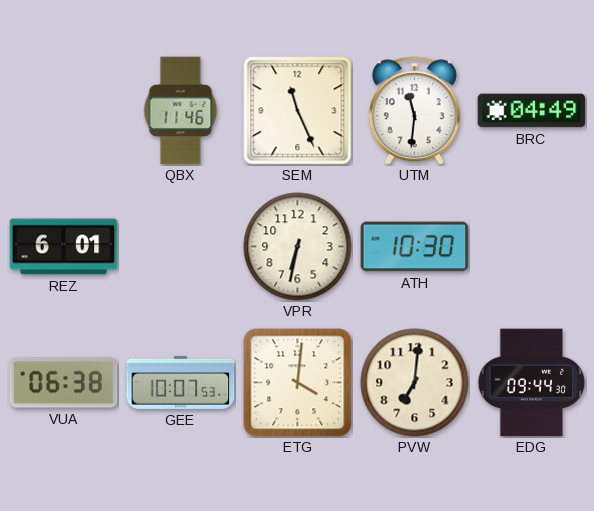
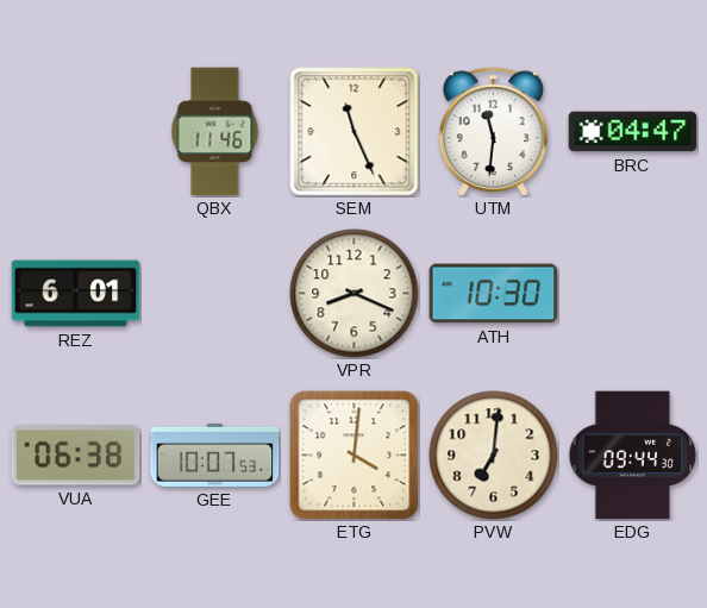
BRC: 04:49 -> 04:47
VPR: 6:32 -> 8:19
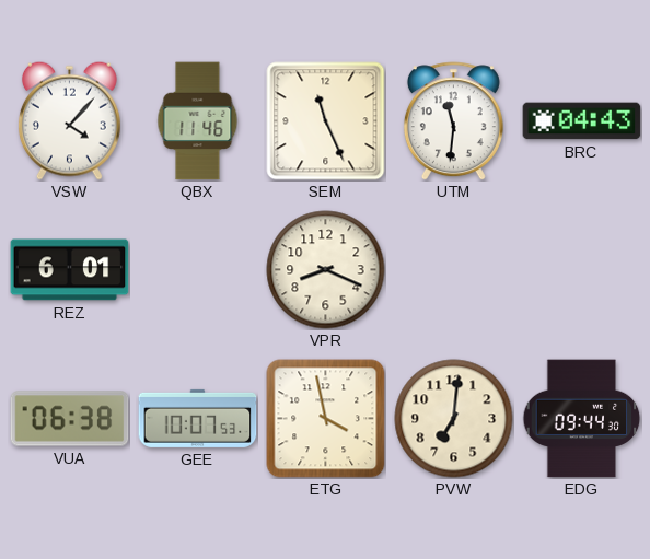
VSW: none -> 4:07
BRC: 04:47 -> 04:43
ATH: 10:30 -> none
ETG: 4:01 -> 3:58
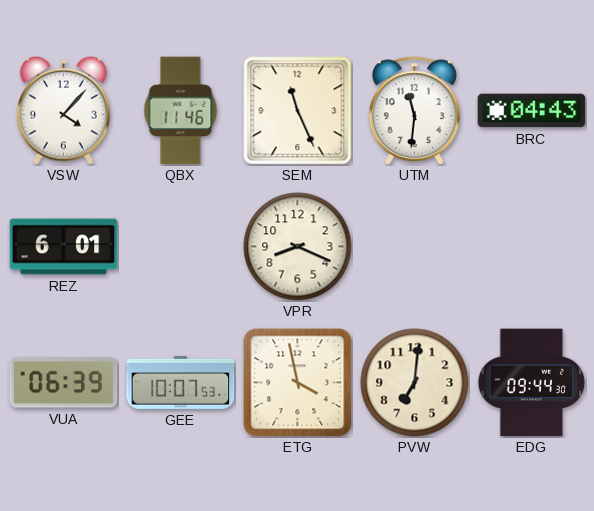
VUA: 06:38 -> 06:39
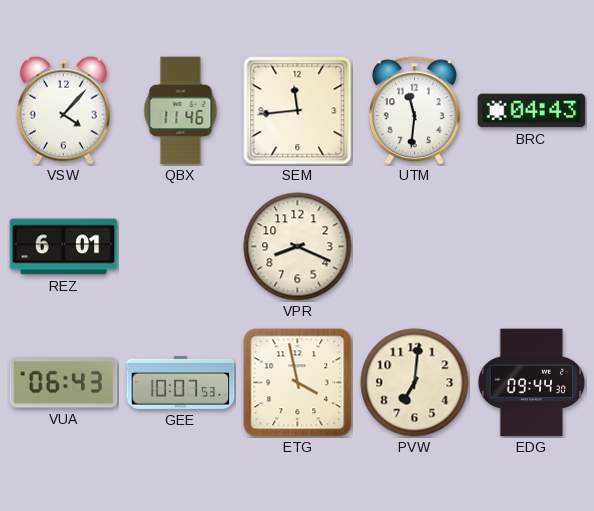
SEM: 11:26 -> 11:44
VUA: 06:39 -> 06:43
